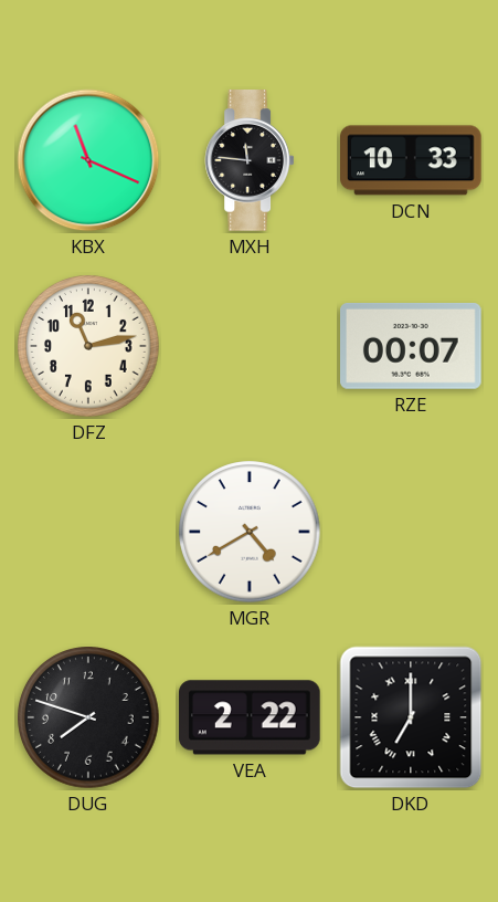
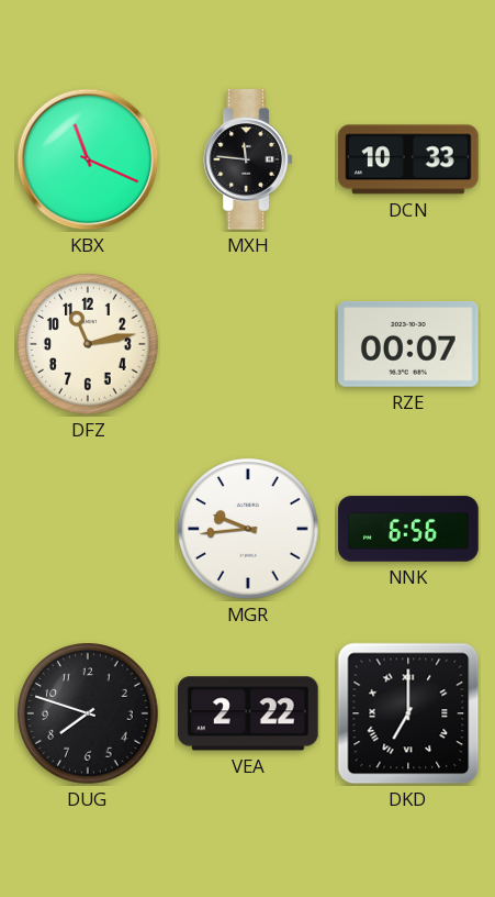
MGR: 4:40 -> 9:44
NNK: none -> 6:56
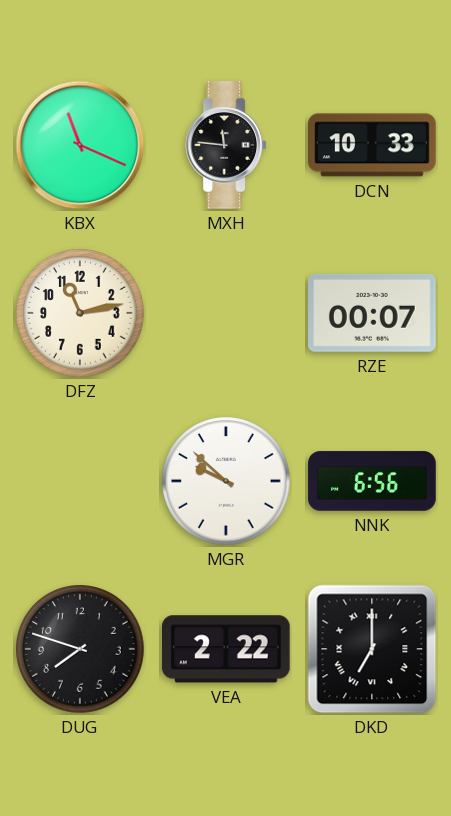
MGR: 9:44 -> 9:52
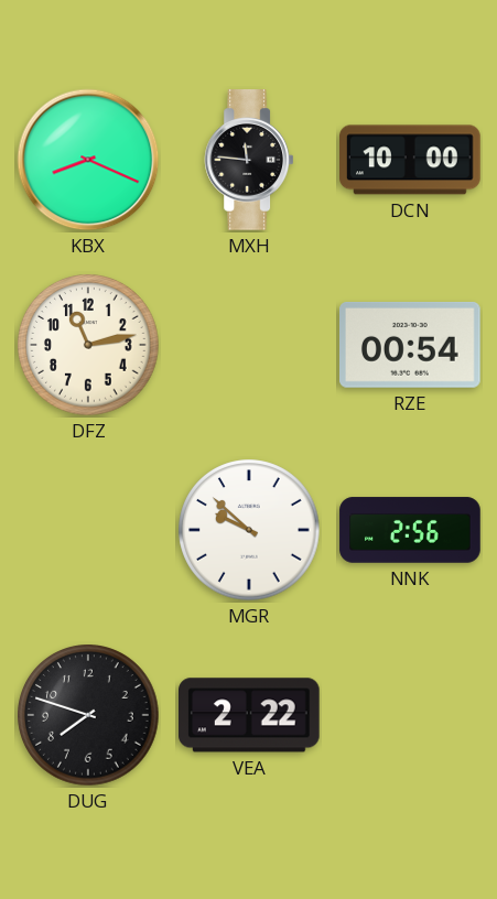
KBX: 11:19 -> 8:19
DCN: 10:33 -> 10:00
RZE: 00:07 -> 00:54
NNK: 6:56 -> 2:56
DKD: 7:00 -> none
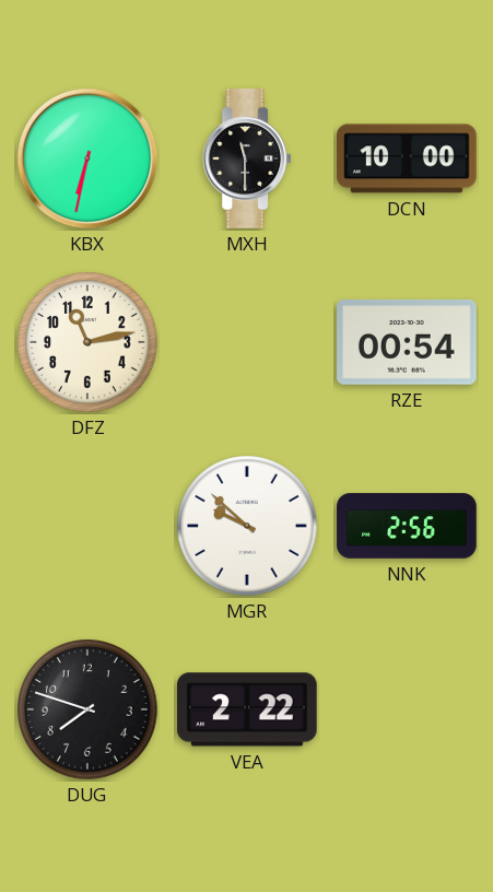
KBX: 8:19 -> 6:32
MXH: 11:46 -> 11:30
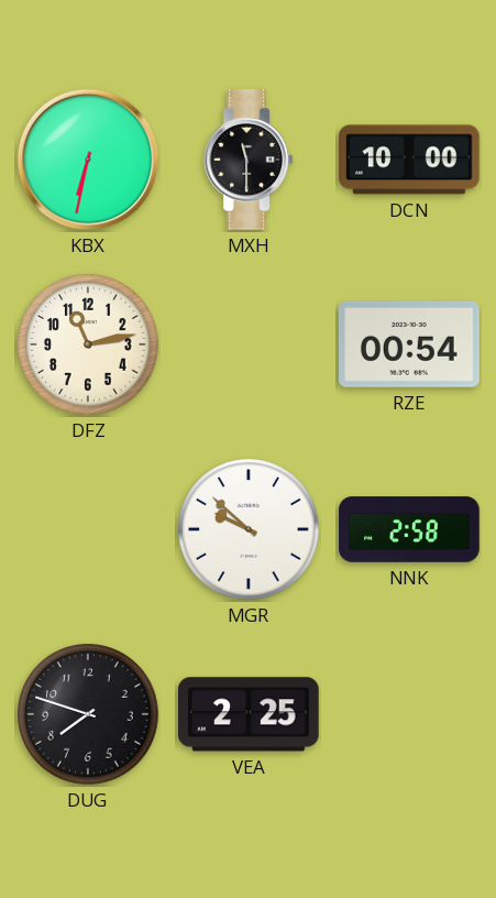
NNK: 2:56 -> 2:58
VEA: 2:22 -> 2:25
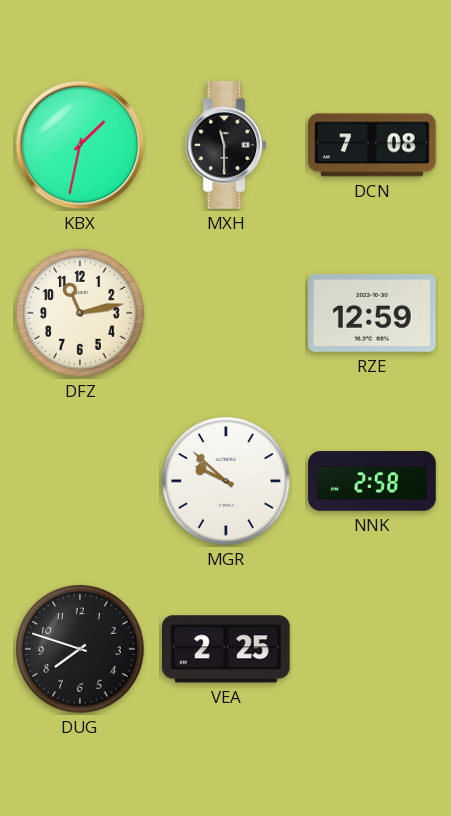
KBX: 6:32 -> 1:32
DCN: 10:00 -> 7:08
RZE: 00:54 -> 12:59
